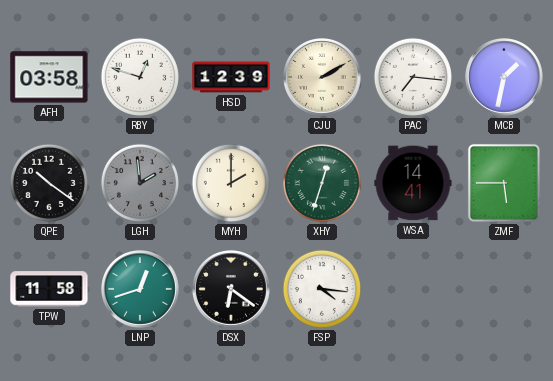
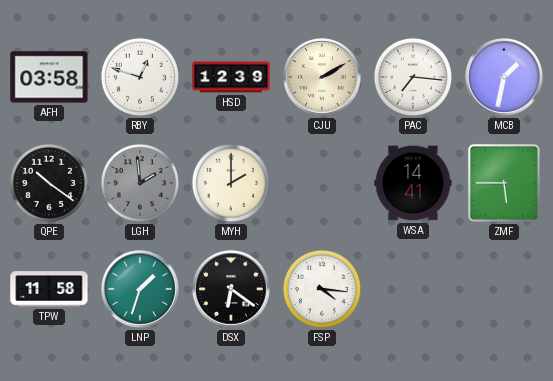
XHY: 12:33 -> none
LNP: 12:42 -> 1:33
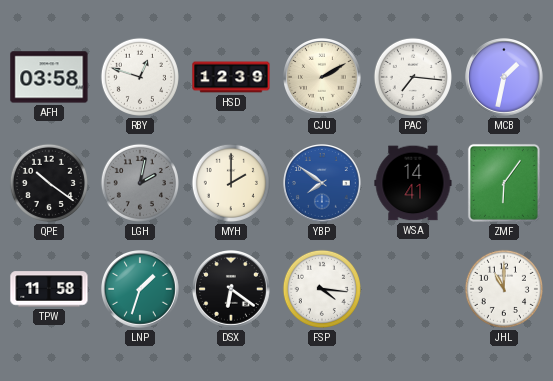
LGH: 1:59 -> 2:02
YBP: none -> 7:51
ZMF: 5:45 -> 6:06
JHL: none -> 11:00
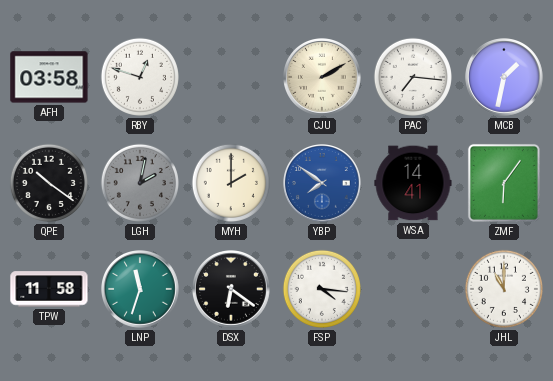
HSD: 12:39 -> none
LNP: 1:33 -> 11:33
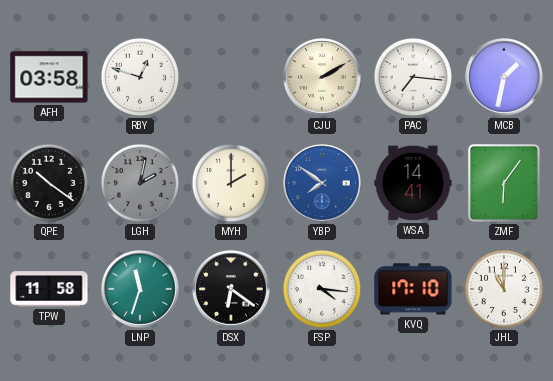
KVQ: none -> 17:10
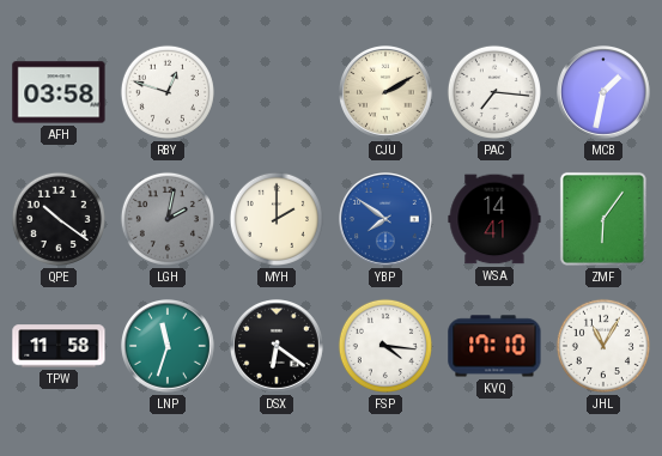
JHL: 11:00 -> 11:05
